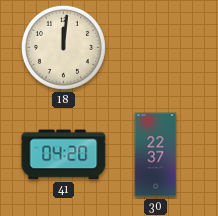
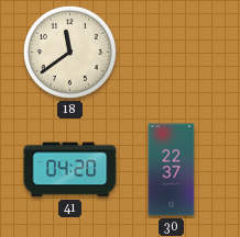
18: 12:01 -> 11:39
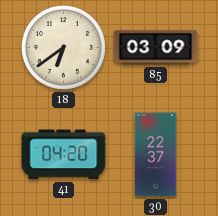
18: 11:39 -> 6:39
85: none -> 03:09
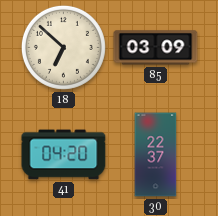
18: 6:39 -> 6:52
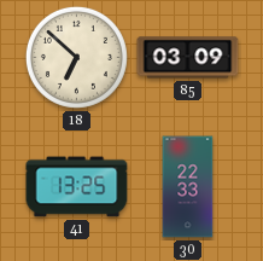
41: 04:20 -> 13:25
30: 22:37 -> 22:33
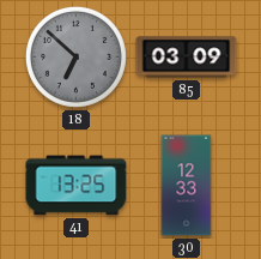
18 dial: cream -> grey
30: 22:33 -> 12:33
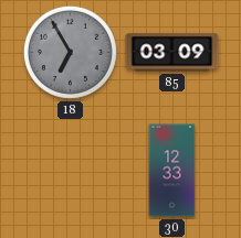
18: 6:52 -> 6:55
41: 13:25 -> none
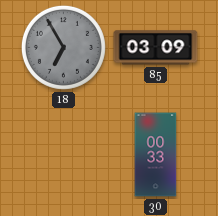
30: 12:33 -> 00:33
